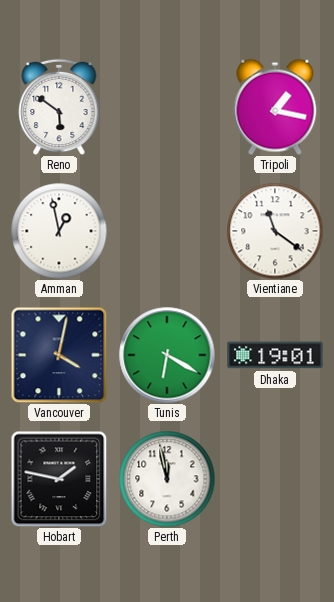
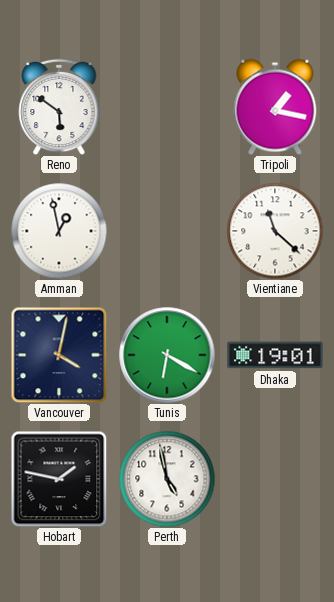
Vientiane: 11:21 -> 11:22
Perth: 11:58 -> 4:58
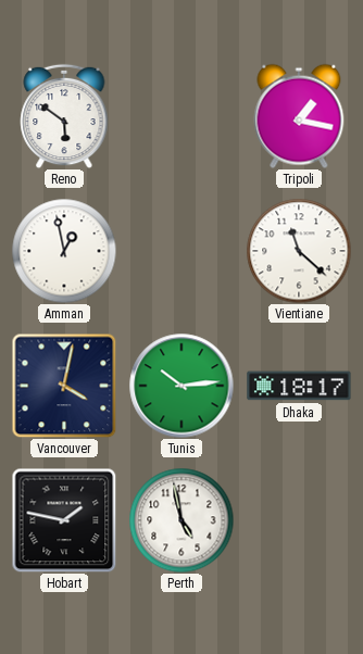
Tunis: 6:20 -> 10:14
Dhaka: 19:01 -> 18:17
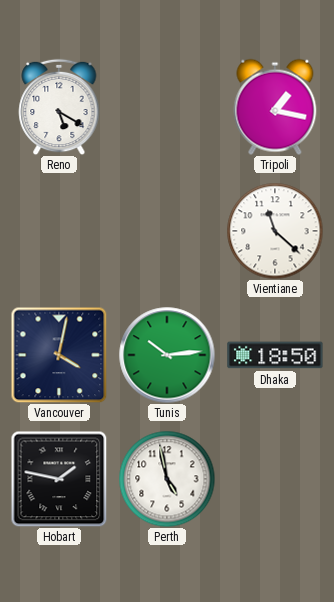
Reno: 5:51 -> 5:20
Amman: 12:58 -> none
Dhaka: 18:17 -> 18:50
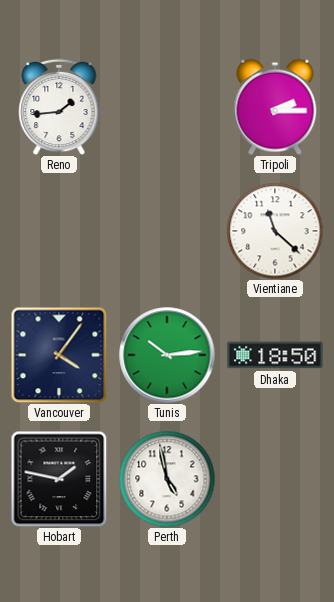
Reno: 5:20 -> 1:44
Tripoli: 1:17 -> 2:15
Vancouver: 4:02 -> 4:06
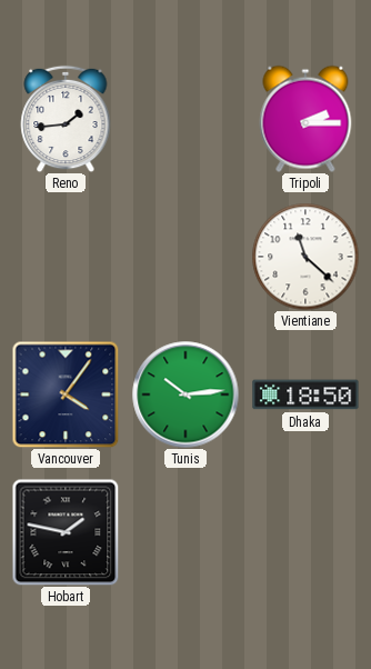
Perth: 4:58 -> none
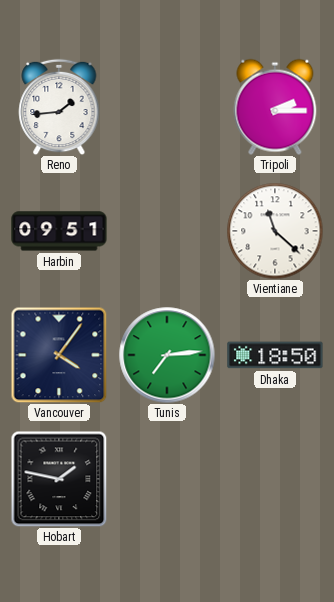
Harbin: none -> 09:51
Tunis: 10:14 -> 7:14
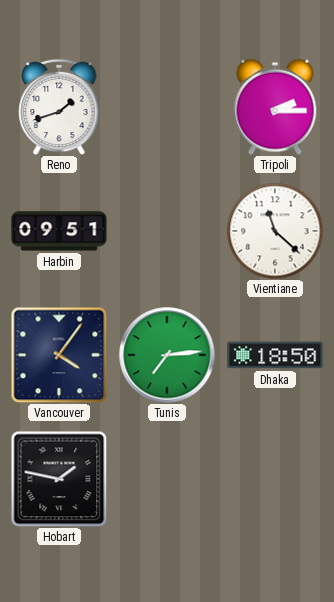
Reno: 1:44 -> 1:42
